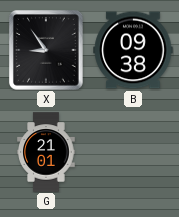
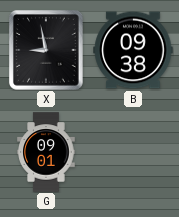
X: 8:54 -> 8:58
G: 21:01 -> 09:01
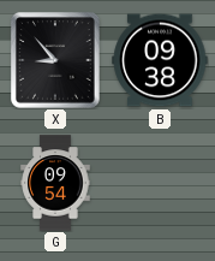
X: 8:58 -> 8:53
G: 09:01 -> 09:54
